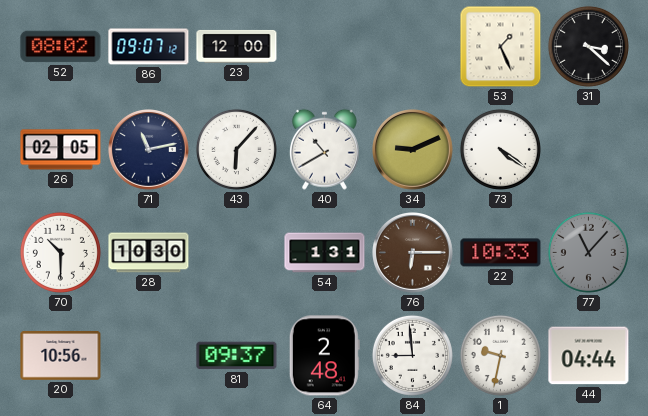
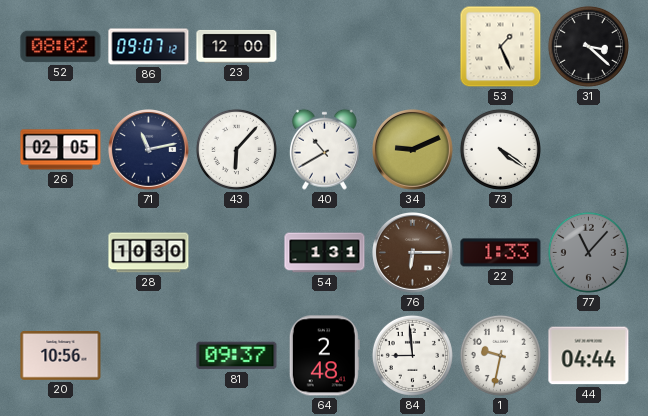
70: 10:30 -> none
22: 10:33 -> 1:33
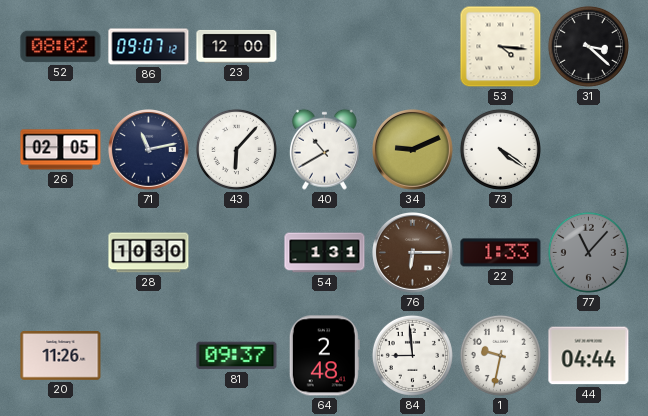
53: 1:26 -> 4:16
20: 10:56 -> 11:26
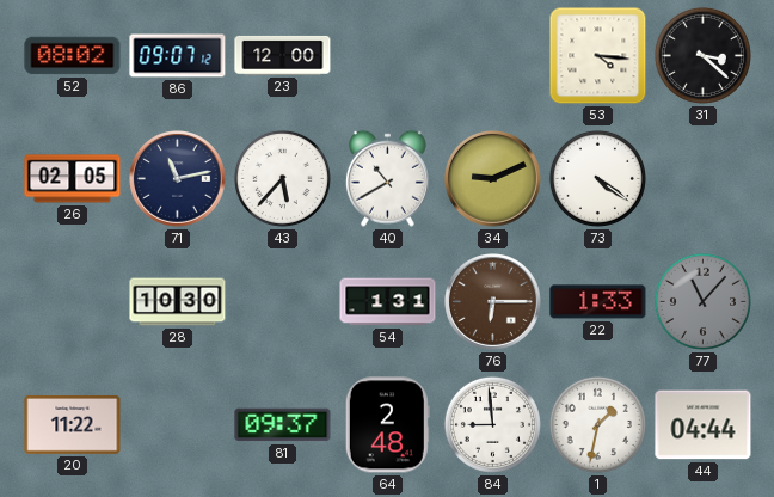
43: 6:07 -> 5:37
20: 11:26 -> 11:22
1: 9:32 -> 1:32
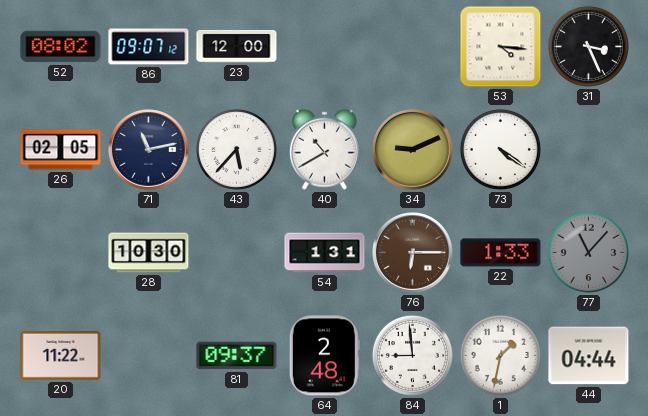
31: 3:22 -> 3:26
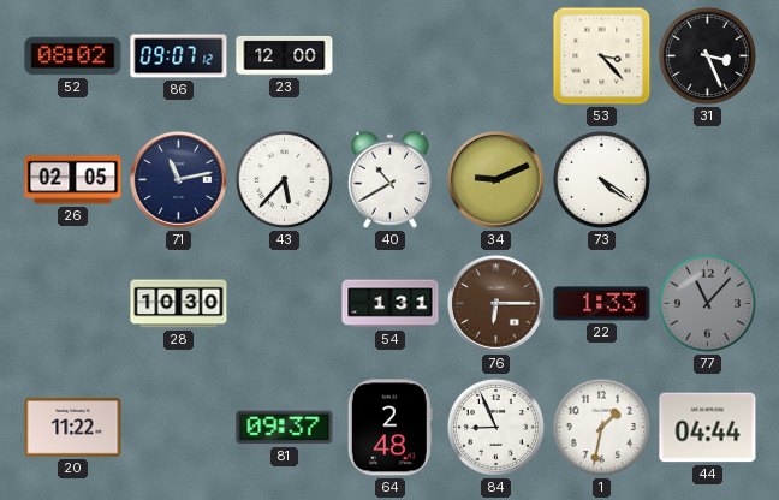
53: 4:16 -> 3:23
84: 8:59 -> 8:56
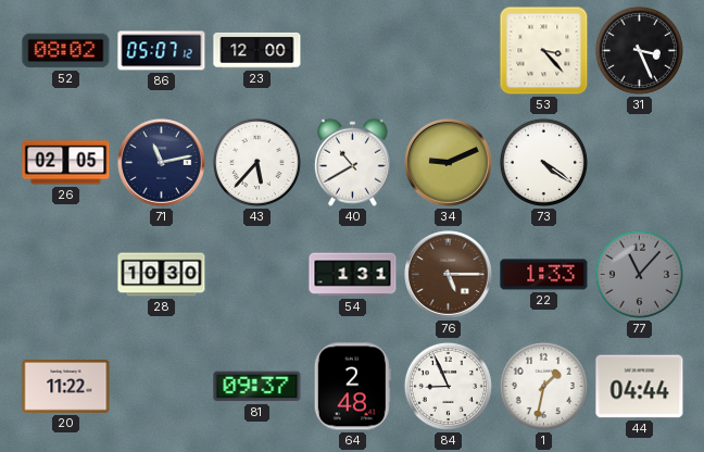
86: 09:07 -> 05:07
76: 6:15 -> 5:15
